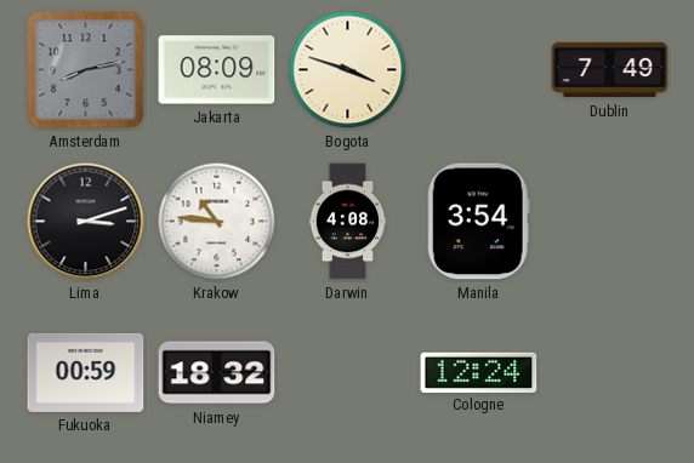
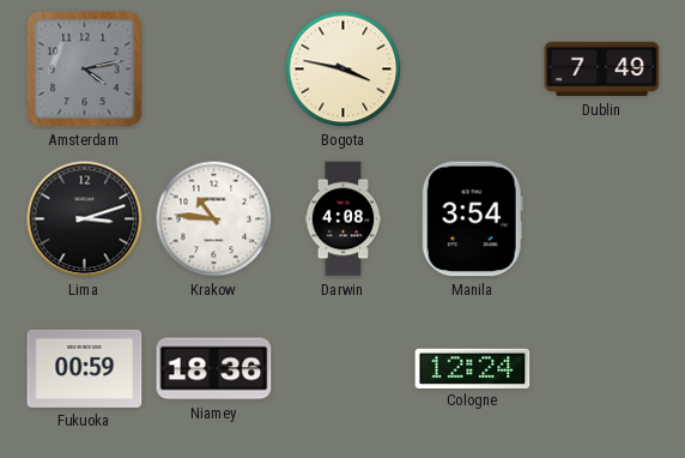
Amsterdam: 8:13 -> 4:13
Jakarta: 08:09 -> none
Bogota: 3:48 -> 3:47
Niamey: 18:32 -> 18:36
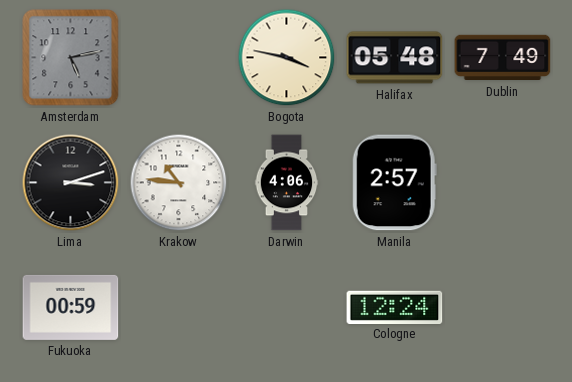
Amsterdam: 4:13 -> 5:13
Halifax: none -> 05:48
Darwin: 4:08 -> 4:06
Manila: 3:54 -> 2:57
Niamey: 18:36 -> none
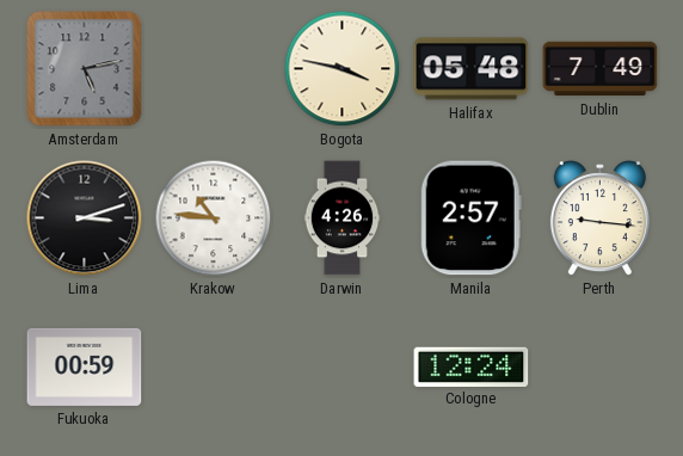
Darwin: 4:06 -> 4:26
Perth: none -> 9:16
